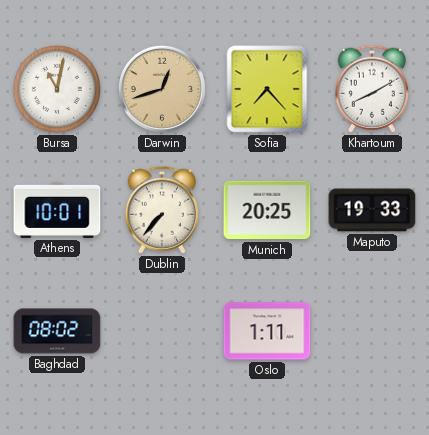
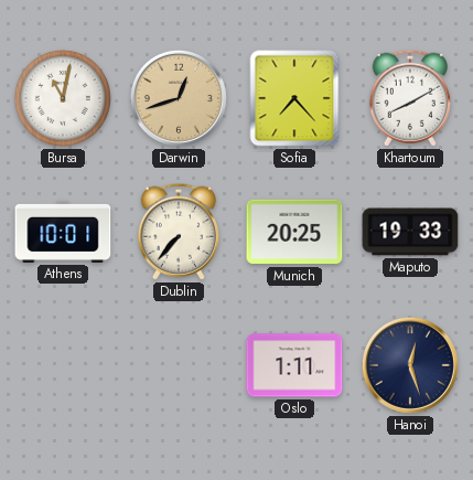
Baghdad: 08:02 -> none
Hanoi: none -> 12:27
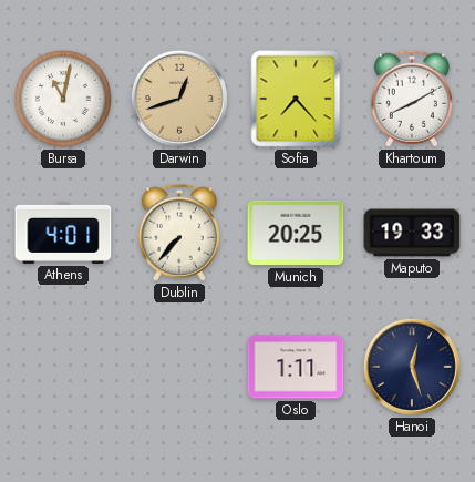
Athens: 10:01 -> 4:01
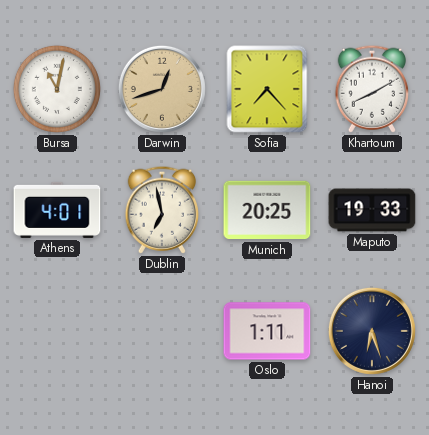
Dublin: 7:37 -> 6:58
Hanoi: 12:27 -> 6:27
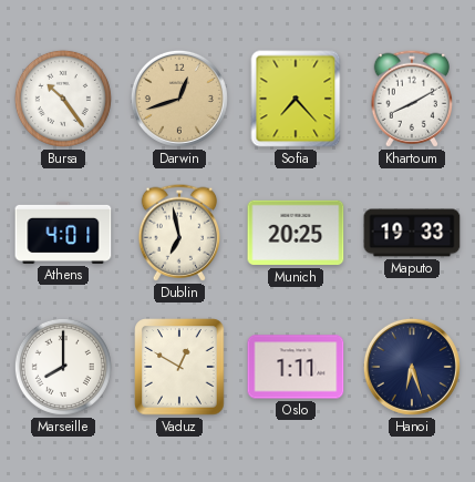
Bursa: 11:02 -> 10:24
Marseille: none -> 8:00
Vaduz: none -> 12:50
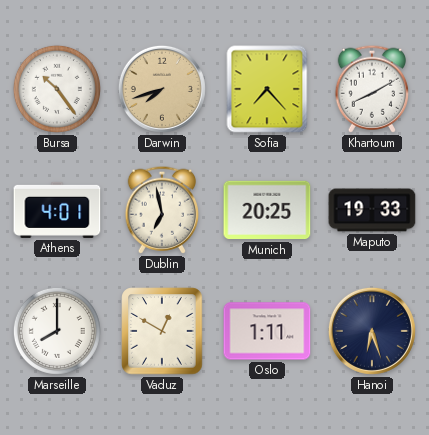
Darwin: 12:42 -> 7:42
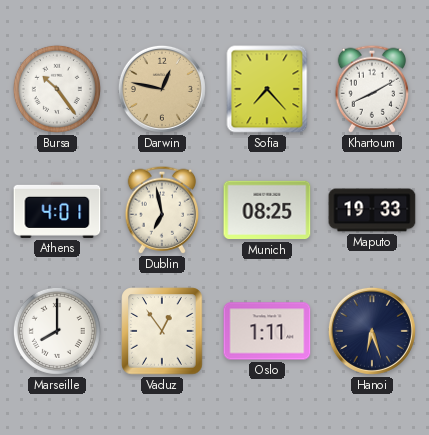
Darwin: 7:42 -> 12:47
Munich: 20:25 -> 08:25
Vaduz: 12:50 -> 12:54
